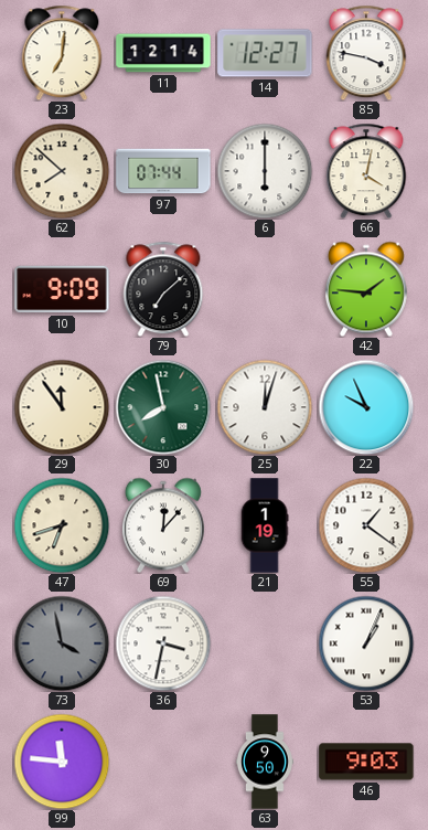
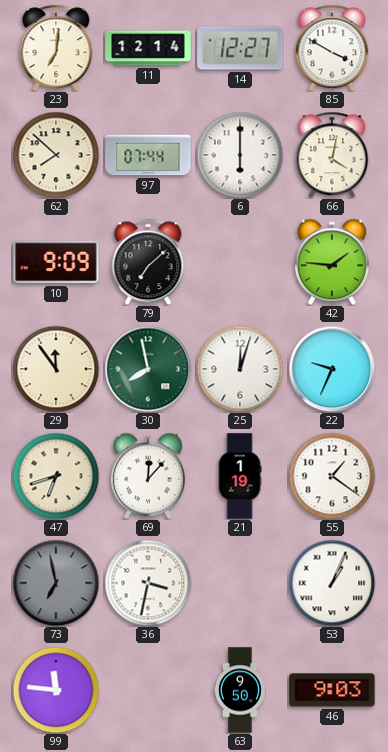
85: 3:47 -> 3:50
22: 9:56 -> 9:34
73: 3:58 -> 6:58
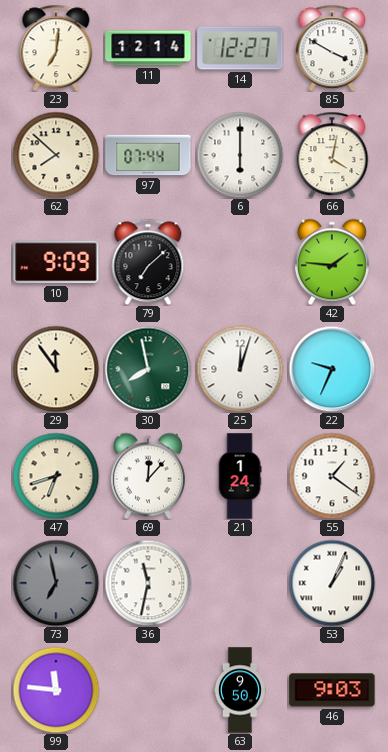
21: 1:19 -> 1:24
36: 3:32 -> 11:32
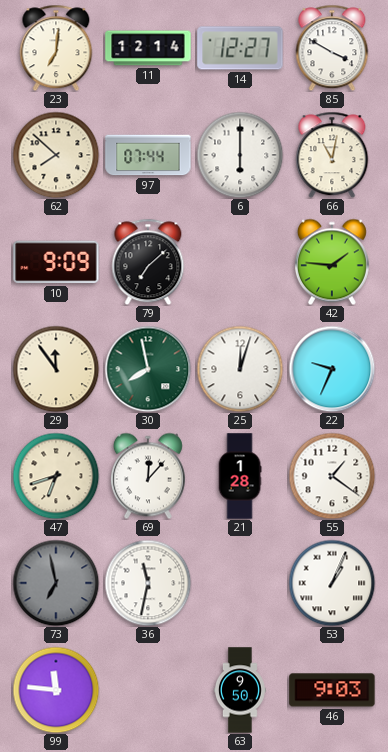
66: 4:02 -> 11:02
21: 1:24 -> 1:28
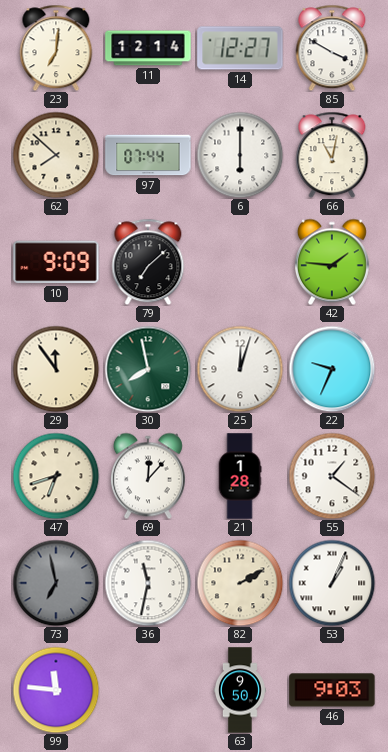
82: none -> 2:10
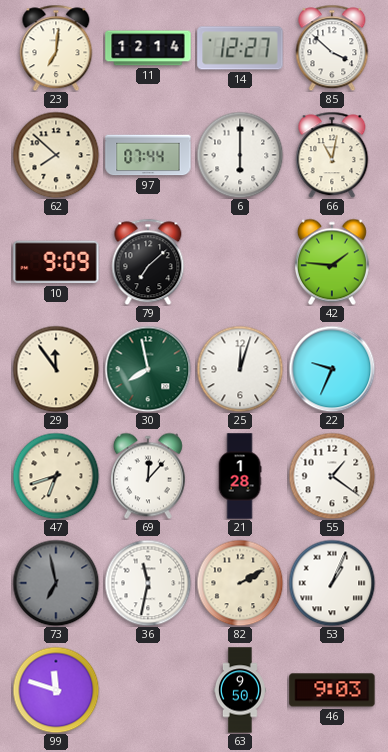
85: 3:50 -> 3:52
99: 11:46 -> 11:48
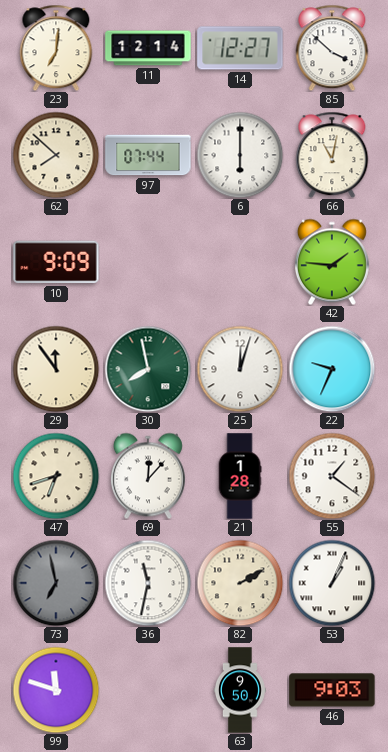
79: 7:08 -> none
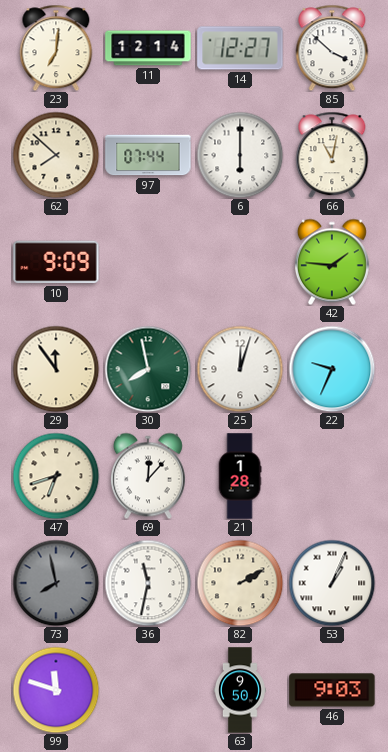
55: 1:21 -> none
73: 6:58 -> 7:58
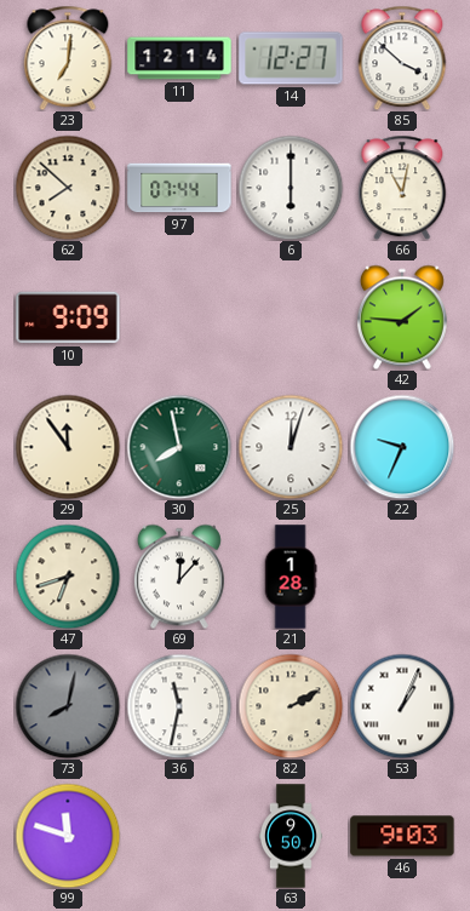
73: 7:58 -> 8:02
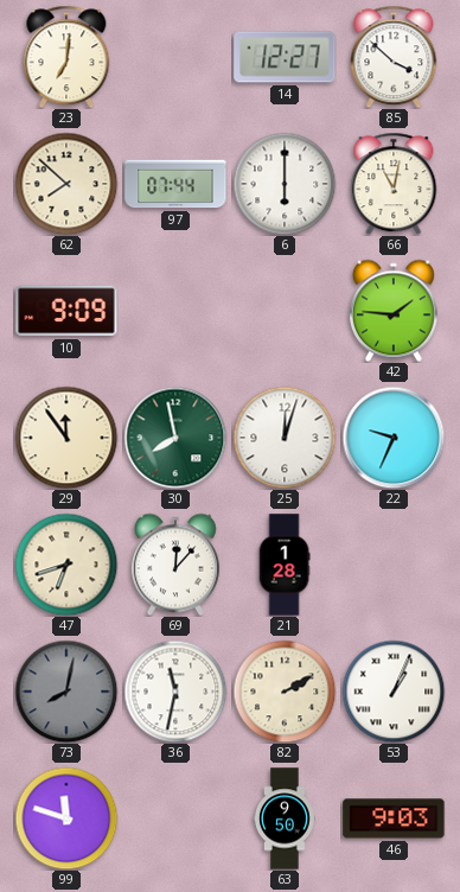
11: 12:14 -> none
